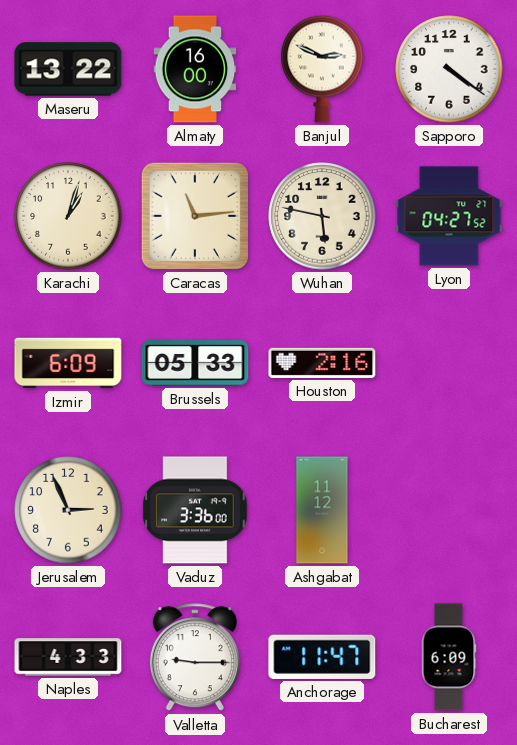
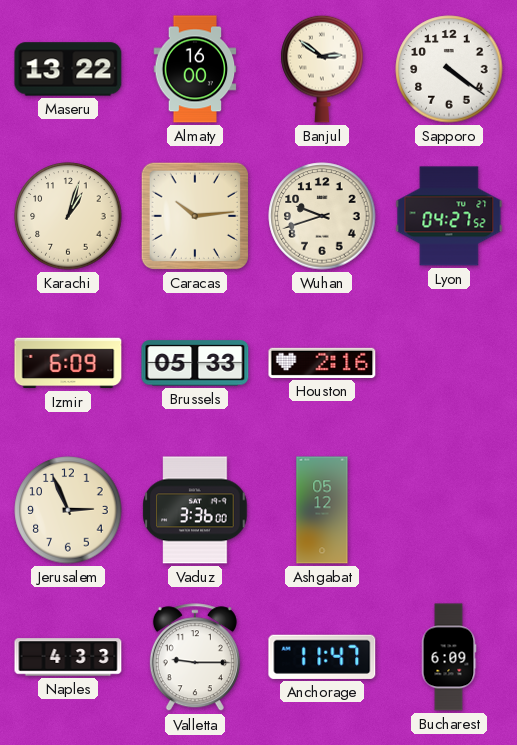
Banjul: 2:49 -> 2:51
Caracas: 11:14 -> 10:14
Wuhan: 5:47 -> 9:42
Ashgabat: 11:12 -> 05:12
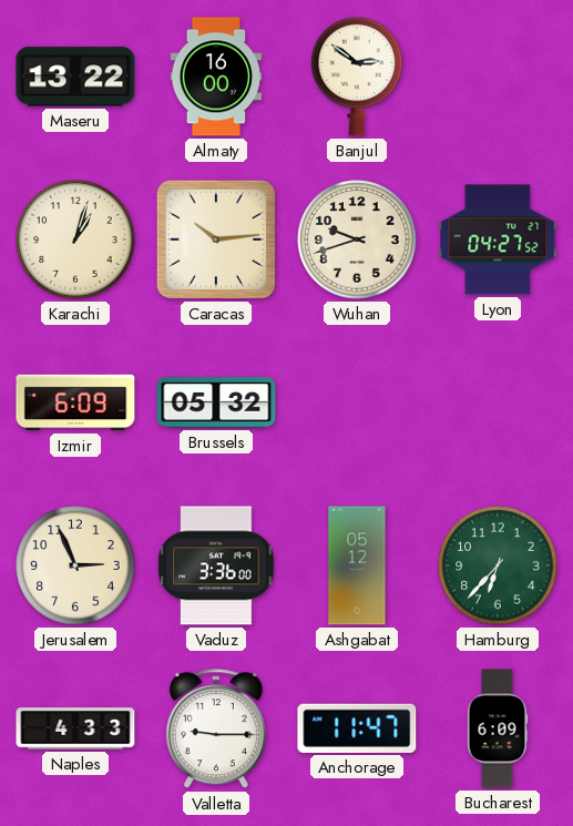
Sapporo: 4:21 -> none
Brussels: 05:33 -> 05:32
Houston: 2:16 -> none
Hamburg: none -> 6:37
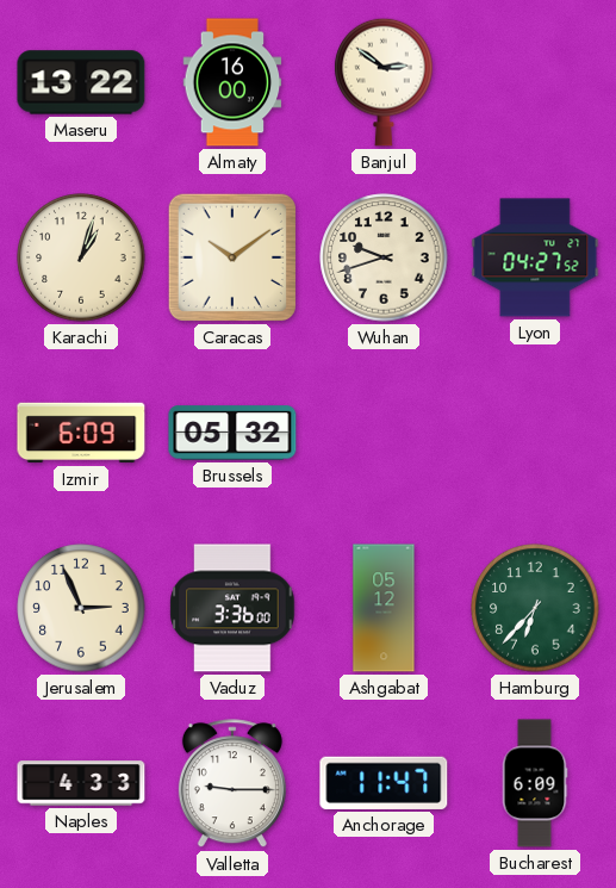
Caracas: 10:14 -> 10:09
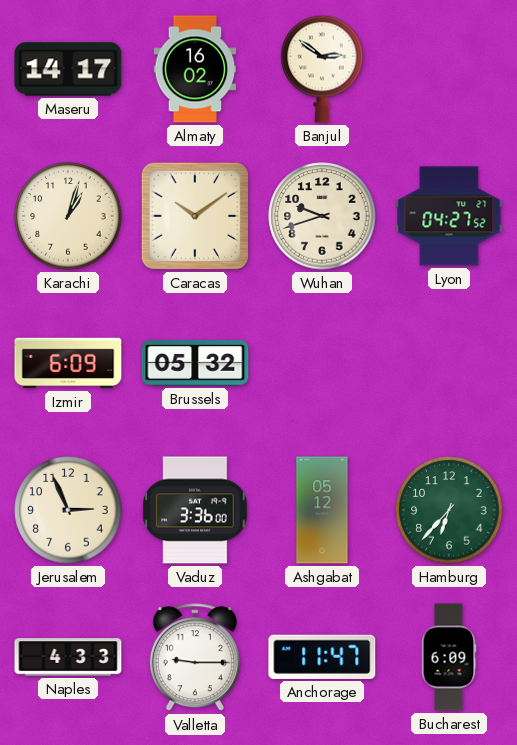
Maseru: 13:22 -> 14:17
Almaty: 16:00 -> 16:02
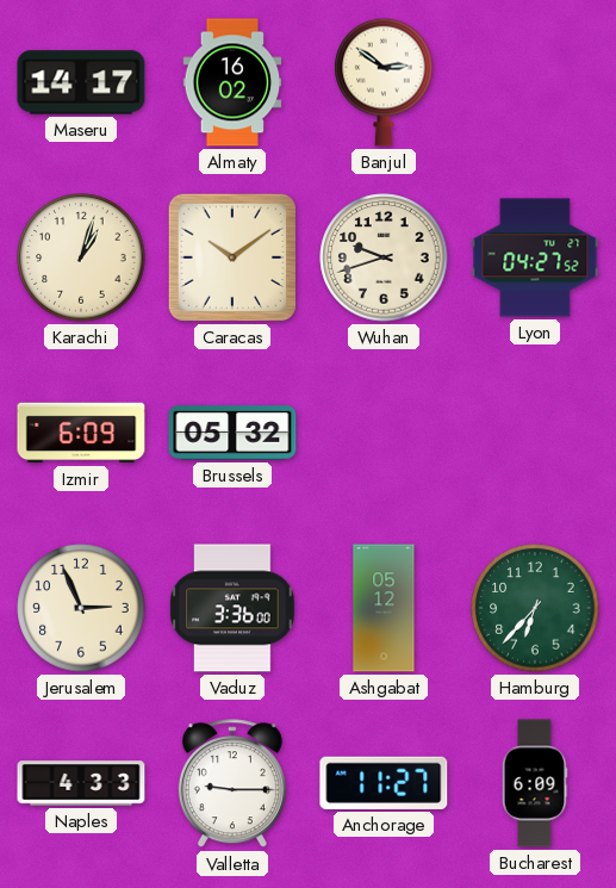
Anchorage: 11:47 -> 11:27
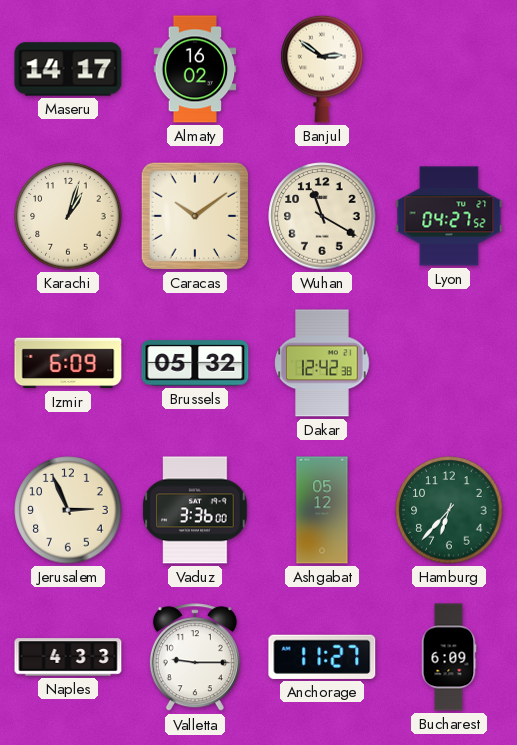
Wuhan: 9:42 -> 11:20
Dakar: none -> 12:42
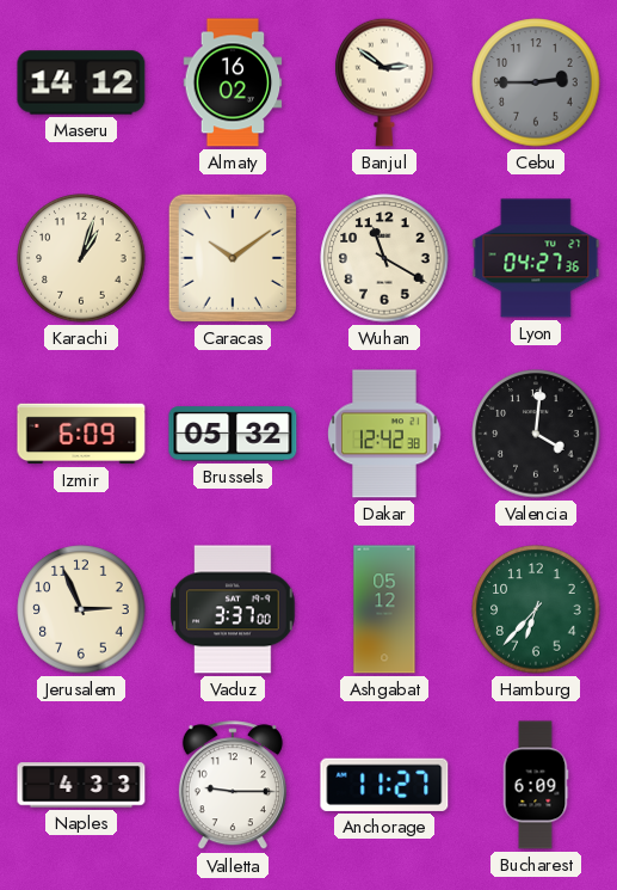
Maseru: 14:17 -> 14:12
Cebu: none -> 2:45
Lyon: 04:27:52 -> 04:27:36
Valencia: none -> 4:01
Vaduz: 3:36 -> 3:37
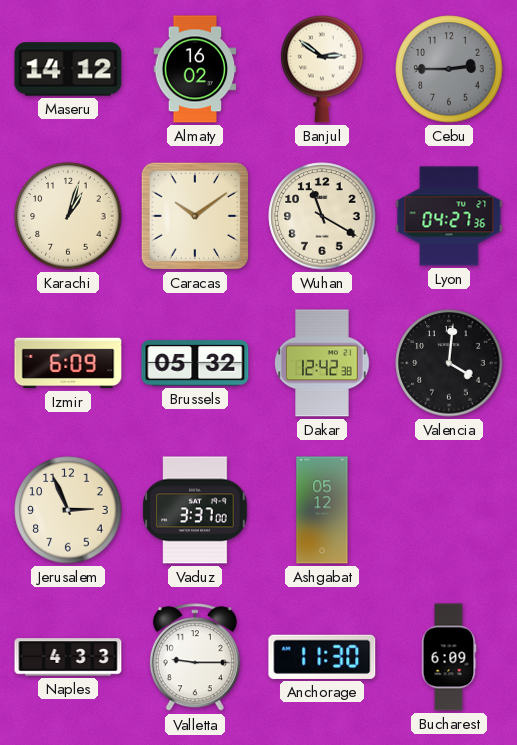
Hamburg: 6:37 -> none
Anchorage: 11:27 -> 11:30
